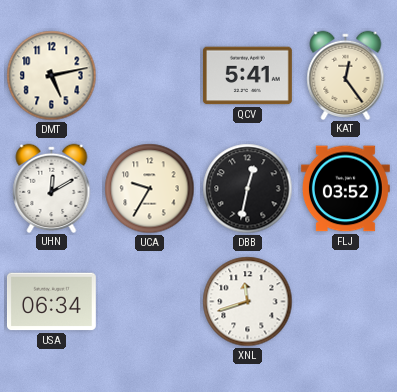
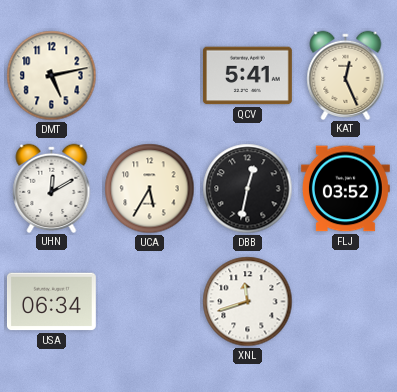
KAT: 12:24 -> 12:26
UCA: 9:35 -> 5:35
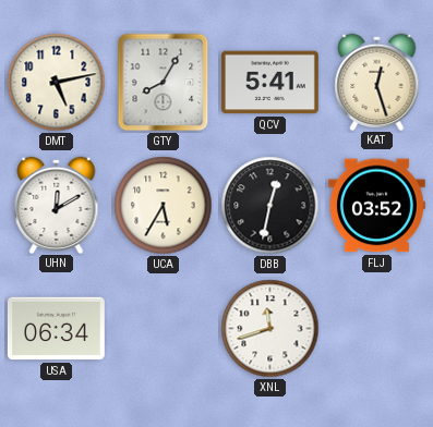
GTY: none -> 8:05
KAT: 12:26 -> 12:27
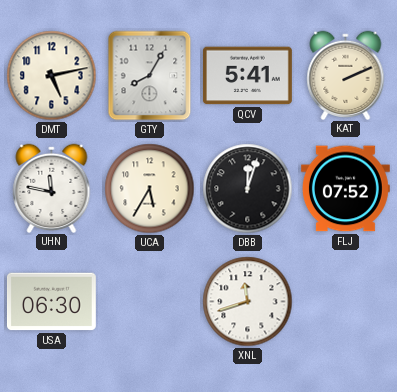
KAT: 12:27 -> 2:11
UHN: 12:10 -> 11:47
DBB: 12:32 -> 12:03
FLJ: 03:52 -> 07:52
USA: 06:34 -> 06:30
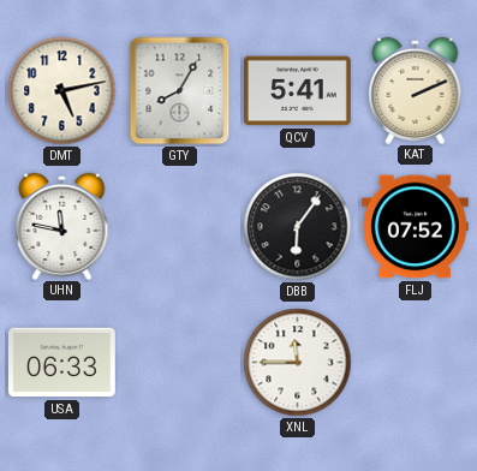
UCA: 5:35 -> none
DBB: 12:03 -> 6:06
USA: 06:30 -> 06:33
XNL: 11:42 -> 11:45
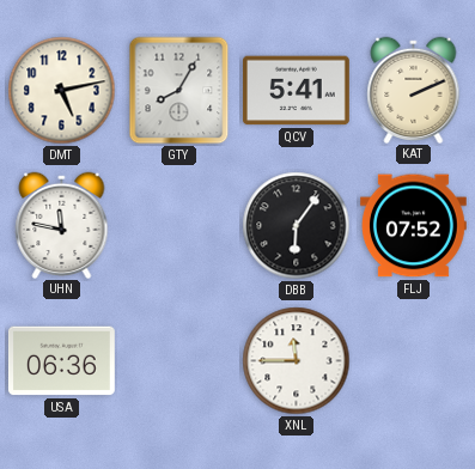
USA: 06:33 -> 06:36
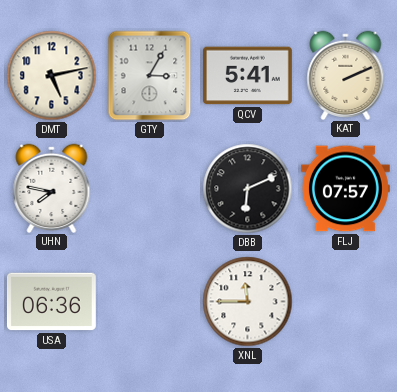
GTY: 8:05 -> 3:05
UHN: 11:47 -> 7:47
DBB: 6:06 -> 6:11
FLJ: 07:52 -> 07:57
